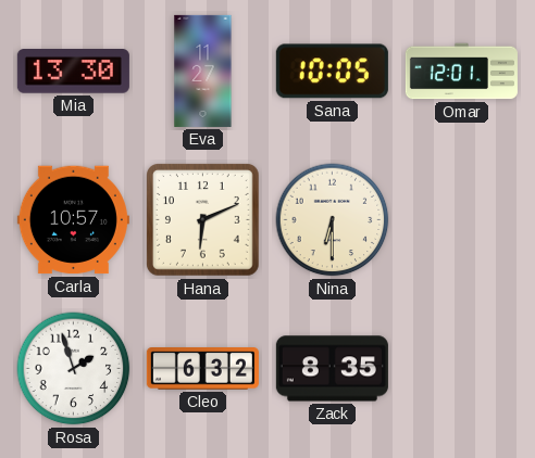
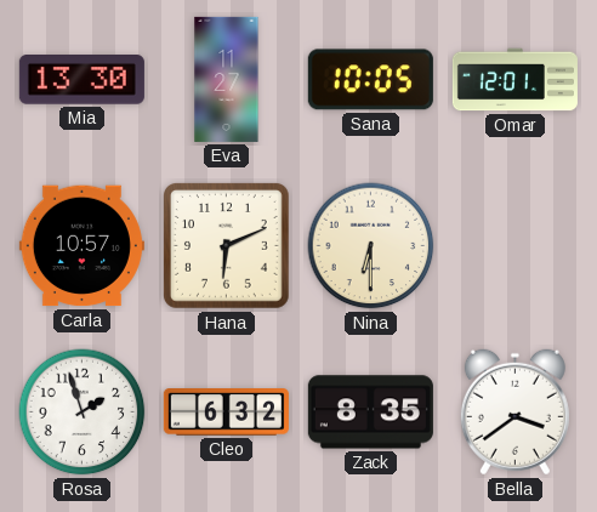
Bella: none -> 3:39
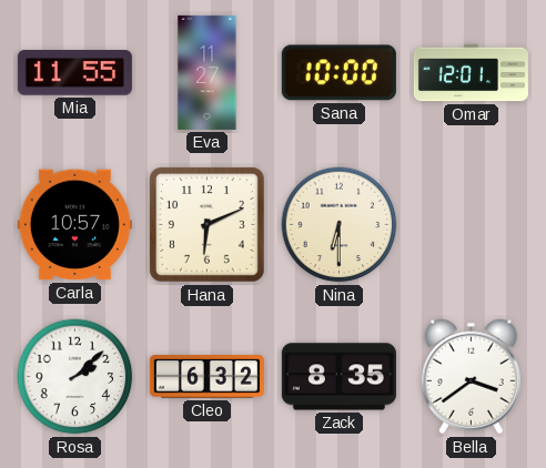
Mia: 13:30 -> 11:55
Sana: 10:05 -> 10:00
Rosa: 1:57 -> 2:08
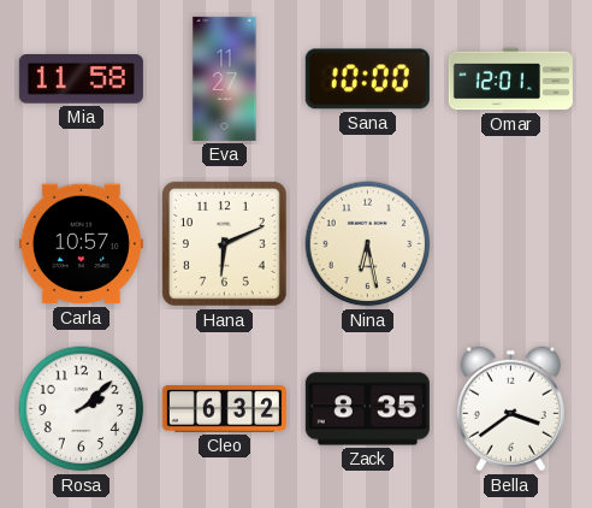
Mia: 11:55 -> 11:58
Nina: 6:30 -> 6:28
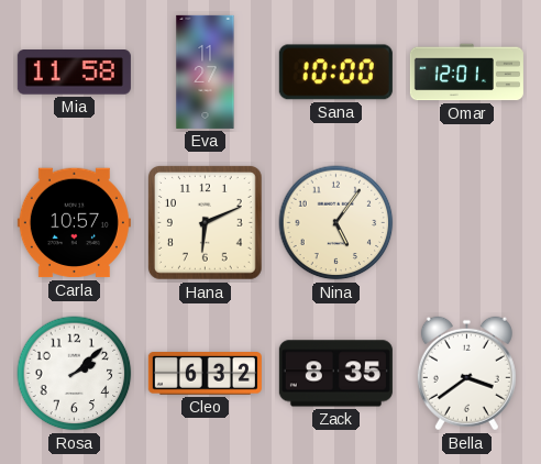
Nina: 6:28 -> 5:06
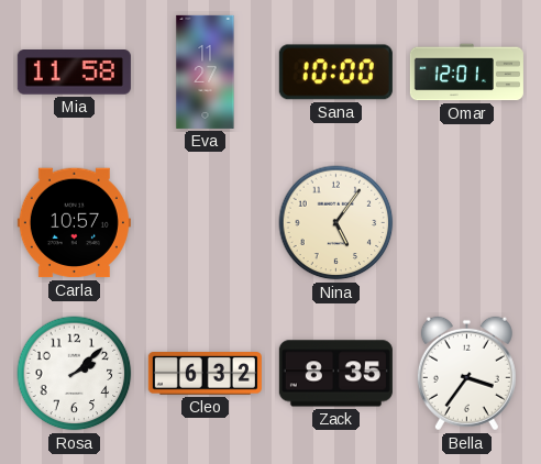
Hana: 6:11 -> none
Bella: 3:39 -> 3:36
